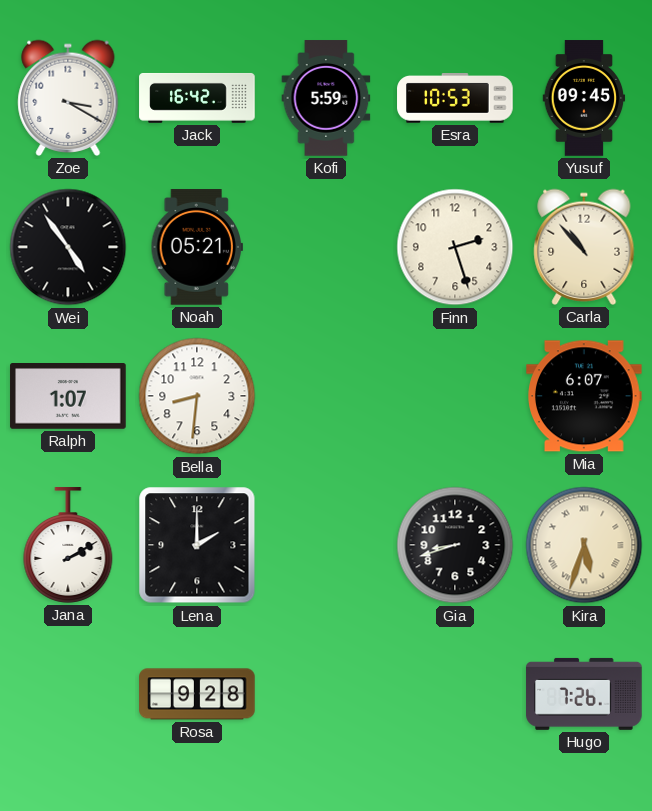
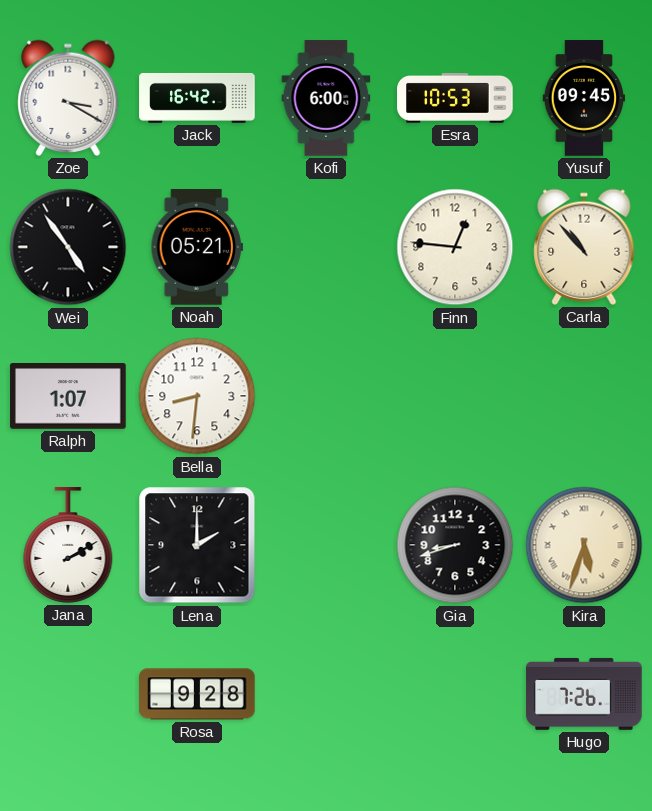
Kofi: 5:59 -> 6:00
Finn: 2:27 -> 12:46
Mia: 6:07 -> none
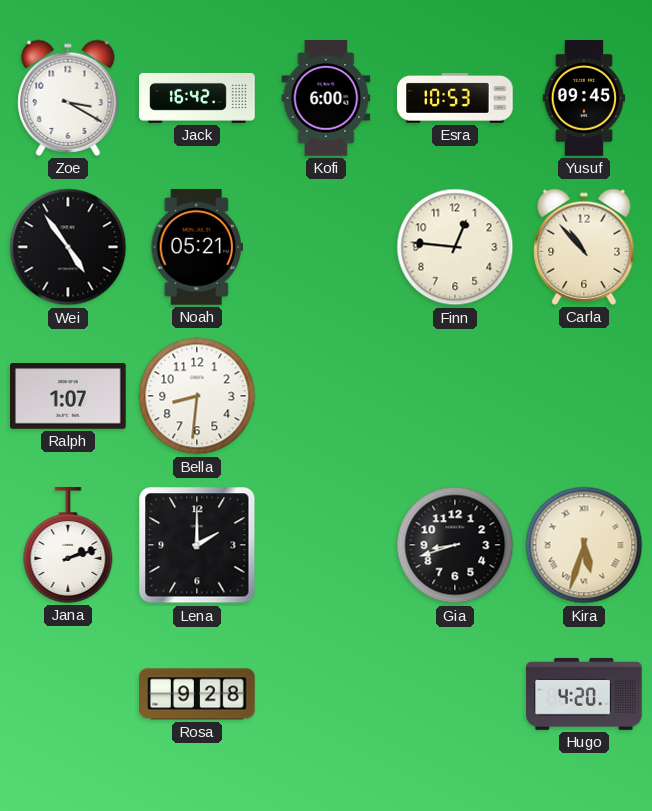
Jana: 2:10 -> 2:12
Hugo: 7:26 -> 4:20
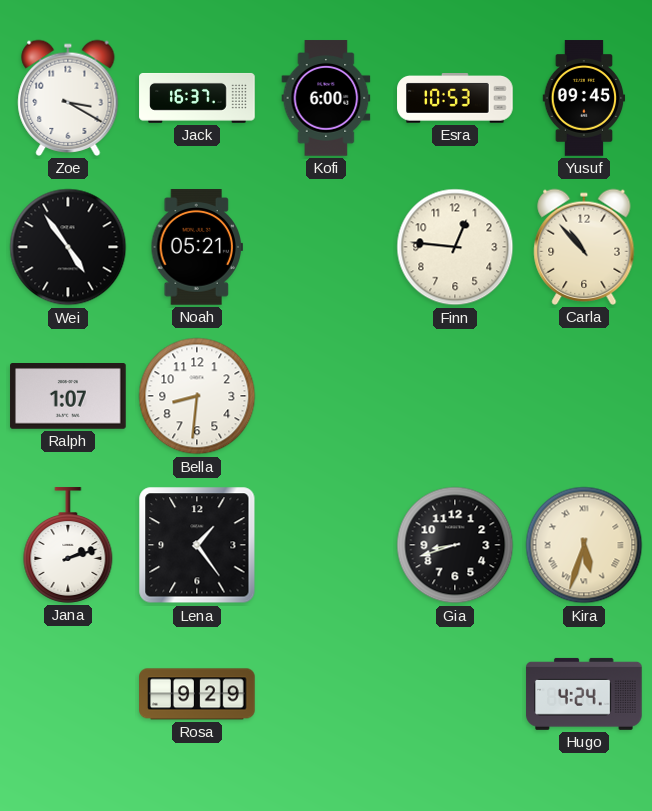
Jack: 16:42 -> 16:37
Lena: 2:00 -> 1:24
Rosa: 9:28 -> 9:29
Hugo: 4:20 -> 4:24
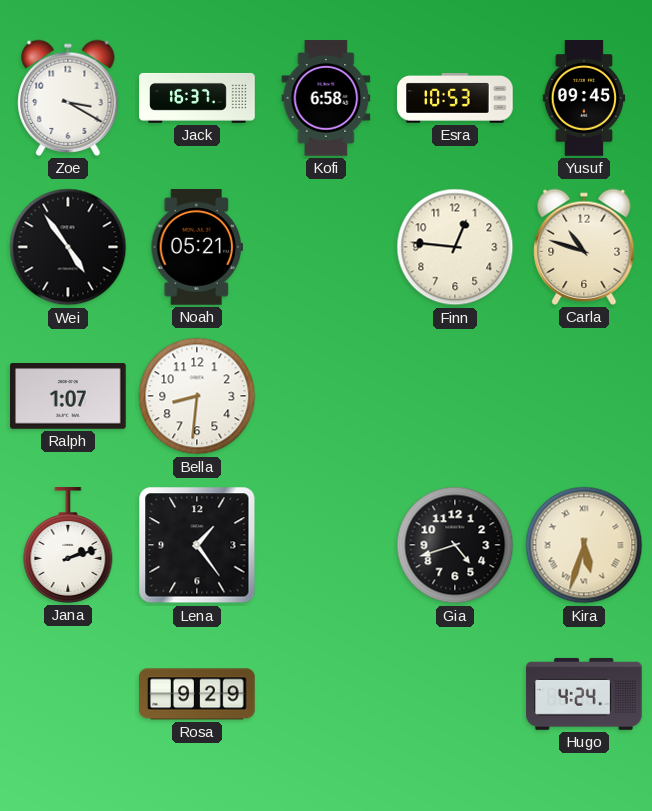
Kofi: 6:00 -> 6:58
Carla: 10:53 -> 10:48
Gia: 8:42 -> 4:42
